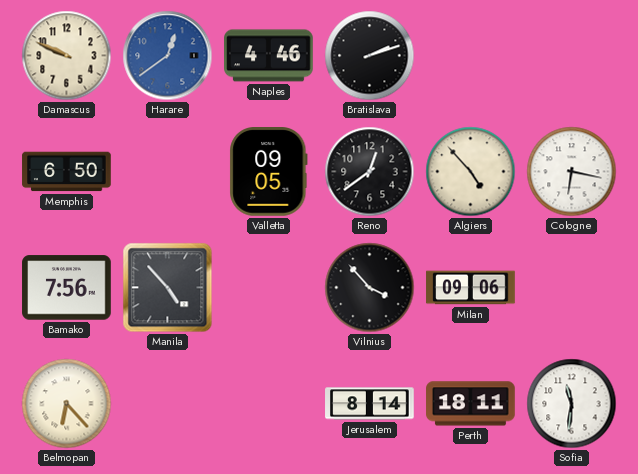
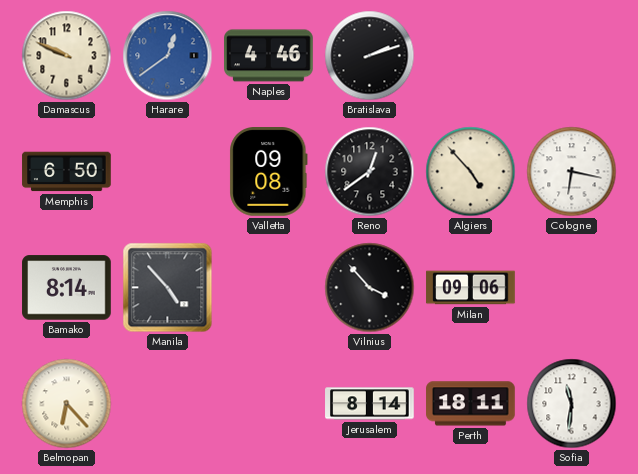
Valletta: 09:05 -> 09:08
Bamako: 7:56 -> 8:14
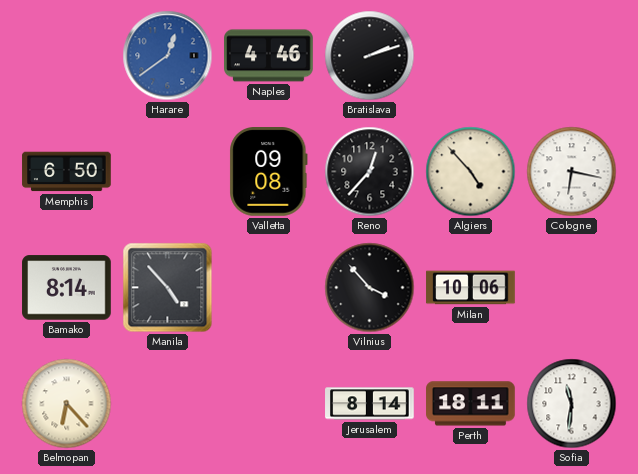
Damascus: 9:49 -> none
Reno: 12:39 -> 12:37
Milan: 09:06 -> 10:06
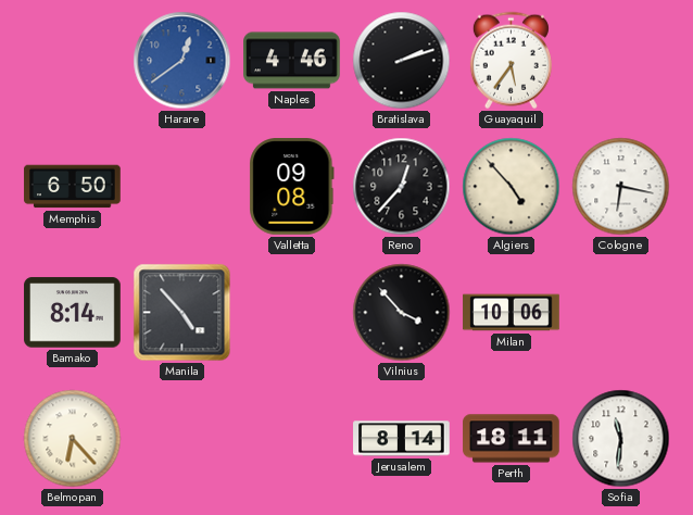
Guayaquil: none -> 5:36
